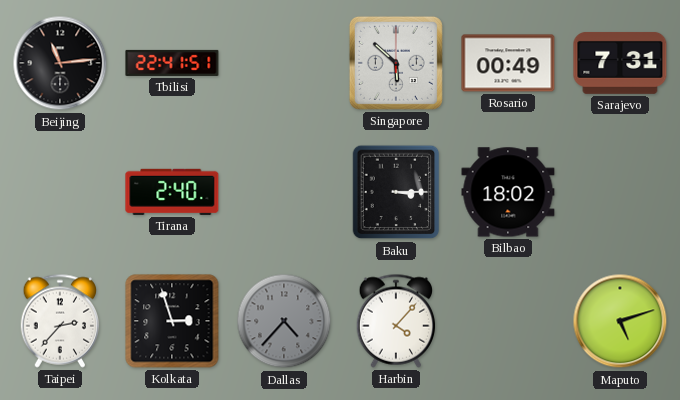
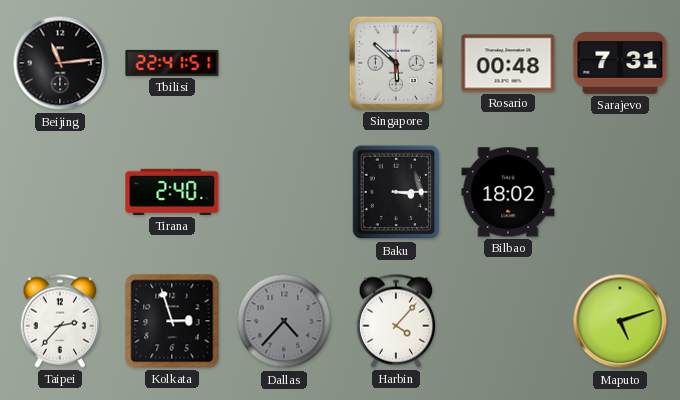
Rosario: 00:49 -> 00:48
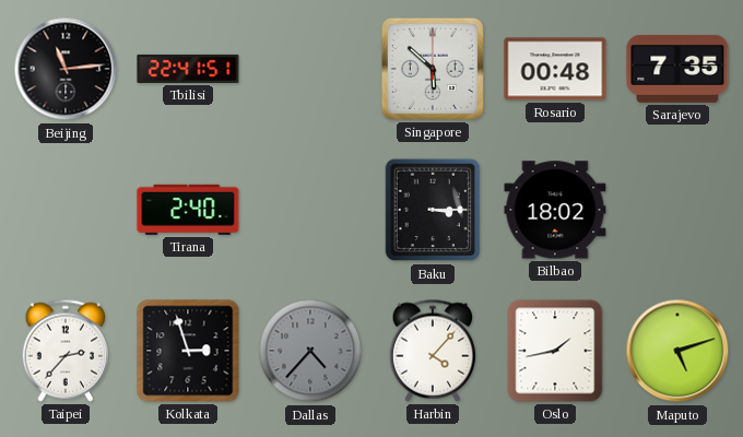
Sarajevo: 7:31 -> 7:35
Oslo: none -> 1:43
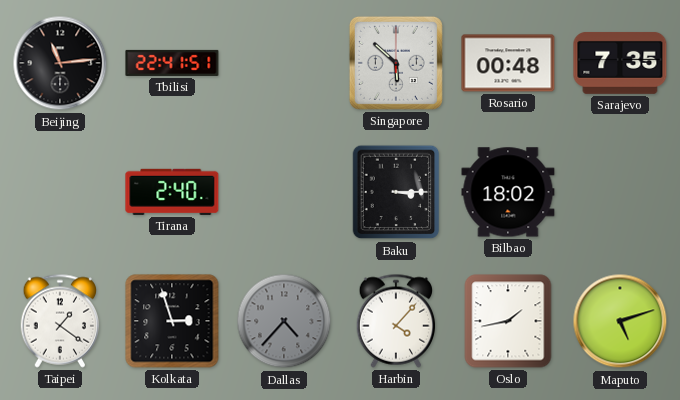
Taipei: 2:37 -> 1:21
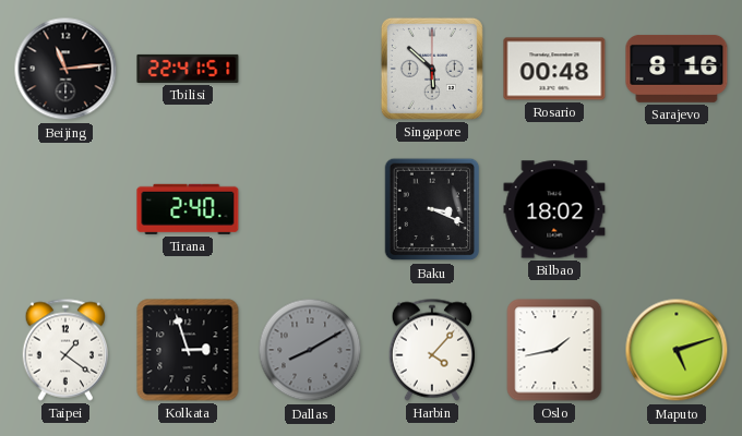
Sarajevo: 7:35 -> 8:16
Baku: 3:15 -> 3:19
Dallas: 4:37 -> 8:10
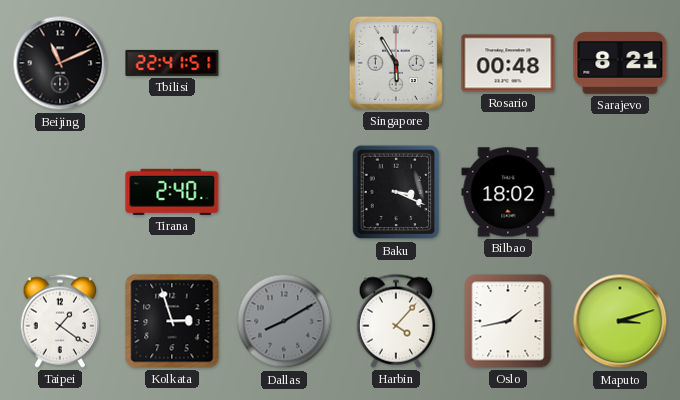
Beijing: 11:14 -> 11:11
Singapore: 5:52 -> 5:55
Sarajevo: 8:16 -> 8:21
Maputo: 5:12 -> 3:12
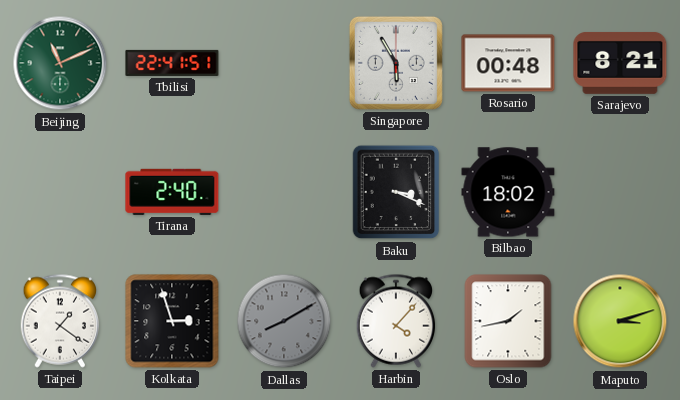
Beijing dial: black -> green
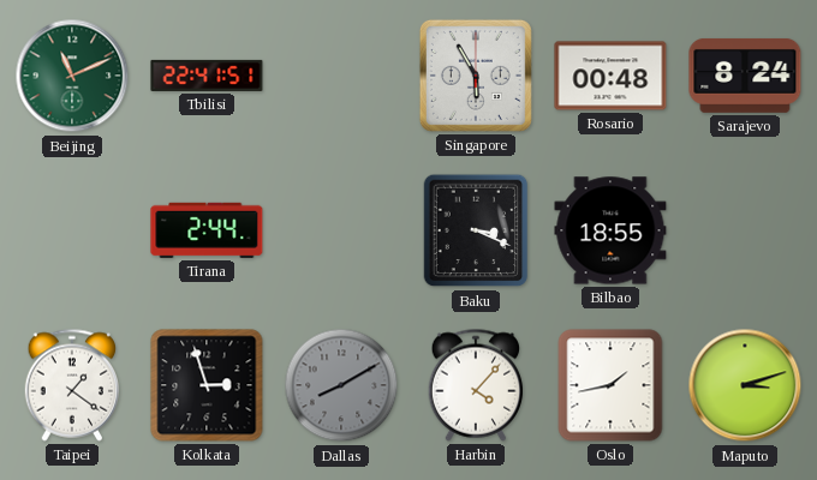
Sarajevo: 8:21 -> 8:24
Tirana: 2:40 -> 2:44
Bilbao: 18:02 -> 18:55
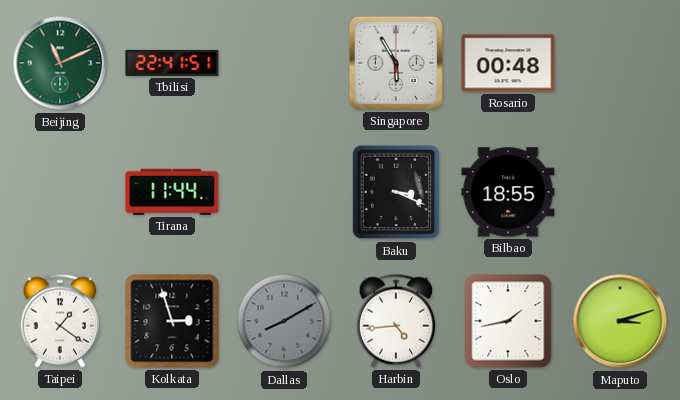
Sarajevo: 8:24 -> none
Tirana: 2:44 -> 11:44
Harbin: 4:07 -> 4:44
